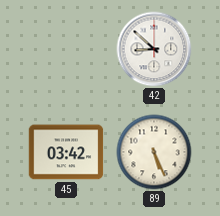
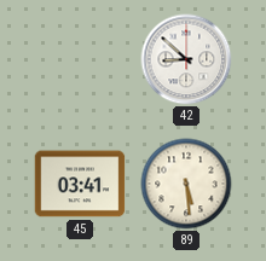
45: 03:42 -> 03:41
89: 5:26 -> 5:29
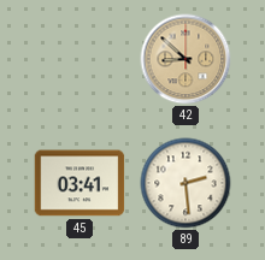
42 dial: white -> champagne
89: 5:29 -> 2:29
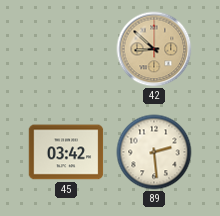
45: 03:41 -> 03:42
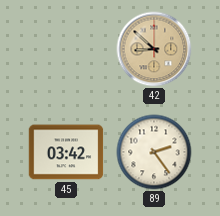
89: 2:29 -> 2:24
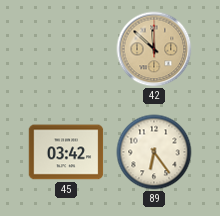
42: 8:52 -> 11:52
89: 2:24 -> 6:24
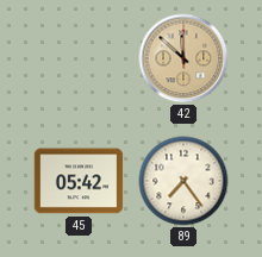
45: 03:42 -> 05:42
89: 6:24 -> 7:24
